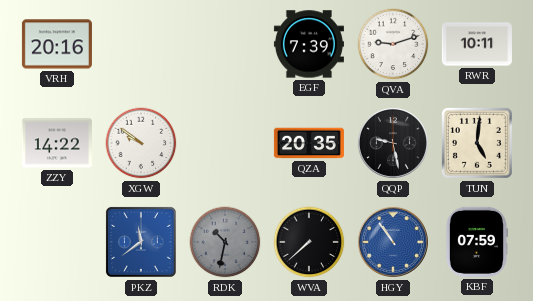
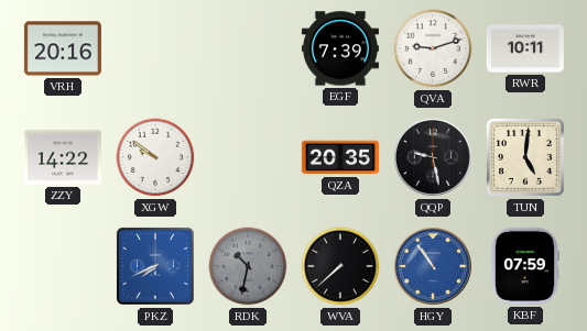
PKZ: 11:39 -> 7:41
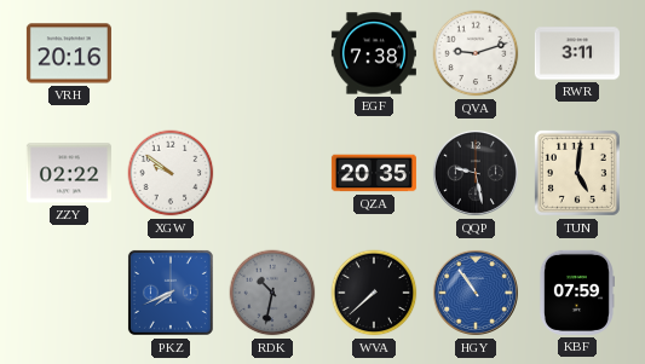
EGF: 7:39 -> 7:38
RWR: 10:11 -> 3:11
ZZY: 14:22 -> 02:22
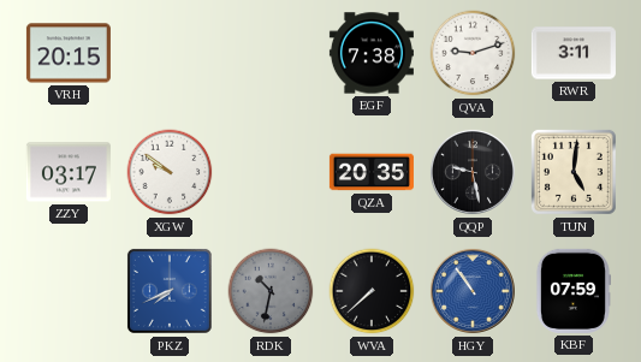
VRH: 20:16 -> 20:15
ZZY: 02:22 -> 03:17
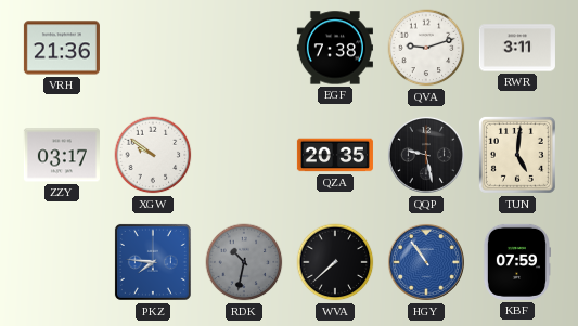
VRH: 20:15 -> 21:36
PKZ: 7:41 -> 7:46
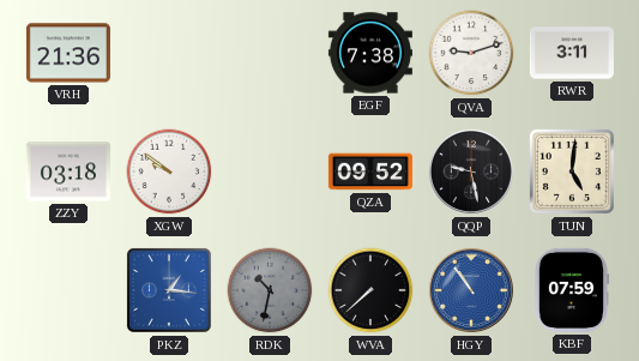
ZZY: 03:17 -> 03:18
QZA: 20:35 -> 09:52
PKZ: 7:46 -> 1:16
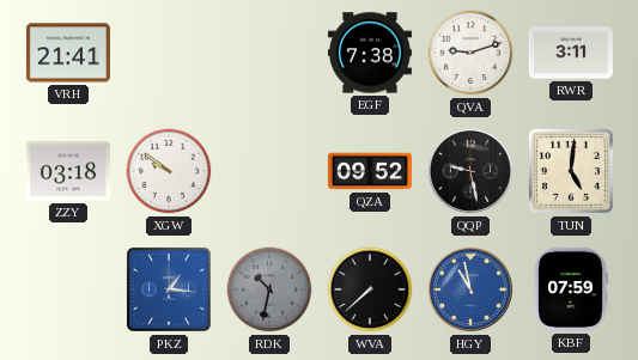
VRH: 21:36 -> 21:41
HGY: 10:54 -> 10:58
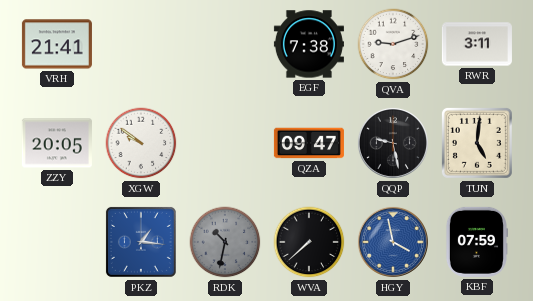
ZZY: 03:18 -> 20:05
QZA: 09:52 -> 09:47
HGY: 10:58 -> 3:58
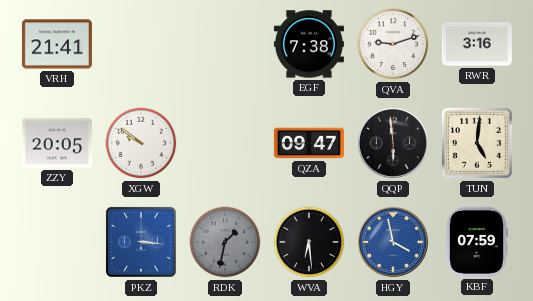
RWR: 3:11 -> 3:16
QQP: 9:28 -> 5:59
PKZ: 1:16 -> 3:16
RDK: 10:32 -> 1:32
WVA: 7:38 -> 6:29
